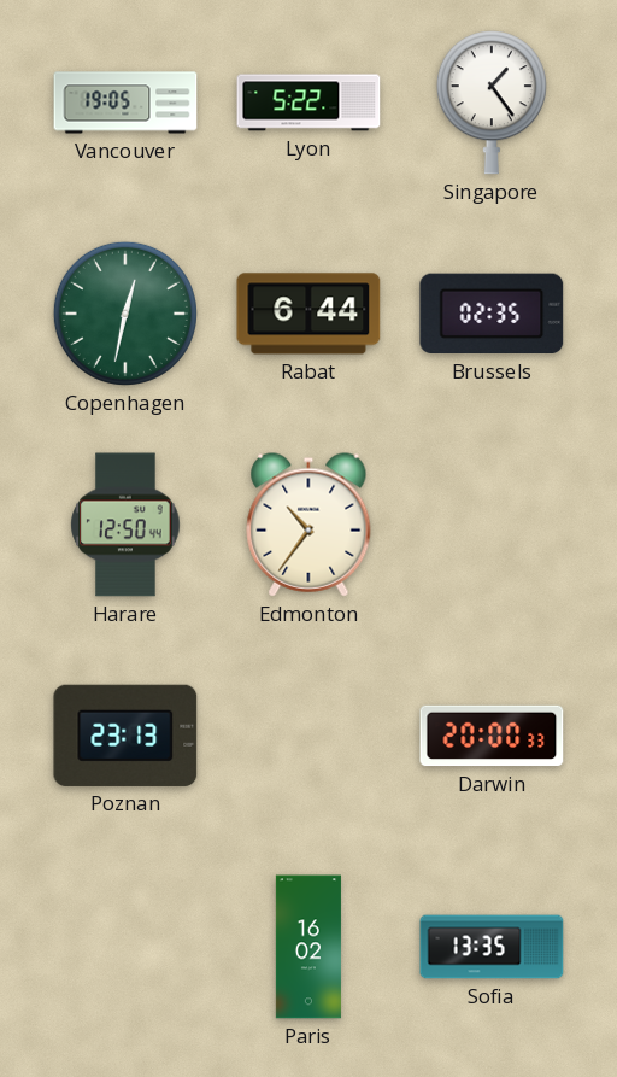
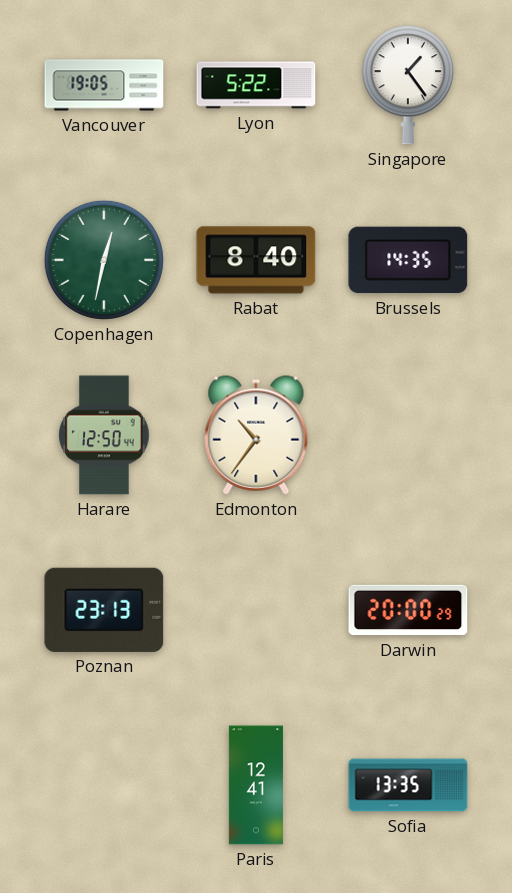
Rabat: 6:44 -> 8:40
Brussels: 02:35 -> 14:35
Darwin: 20:00:33 -> 20:00:29
Paris: 16:02 -> 12:41
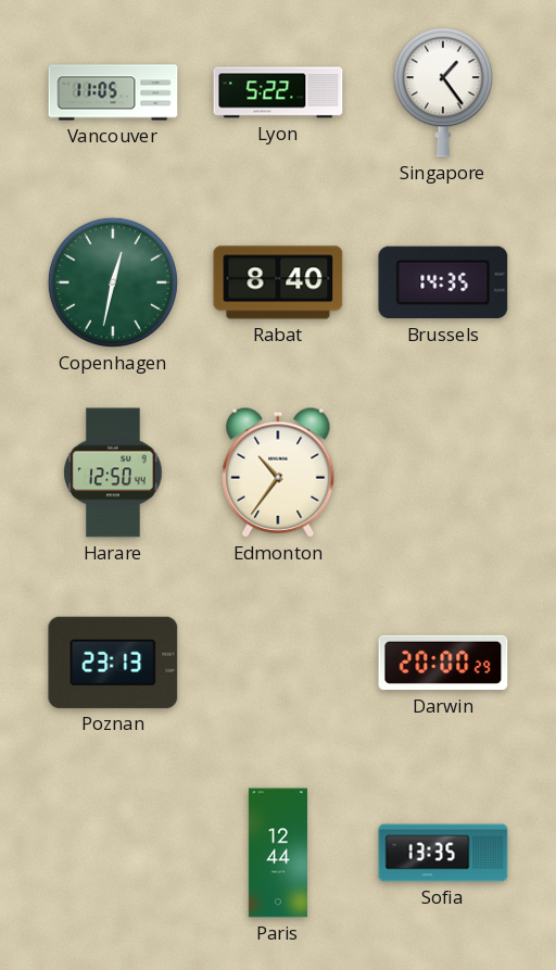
Vancouver: 19:05 -> 11:05
Paris: 12:41 -> 12:44
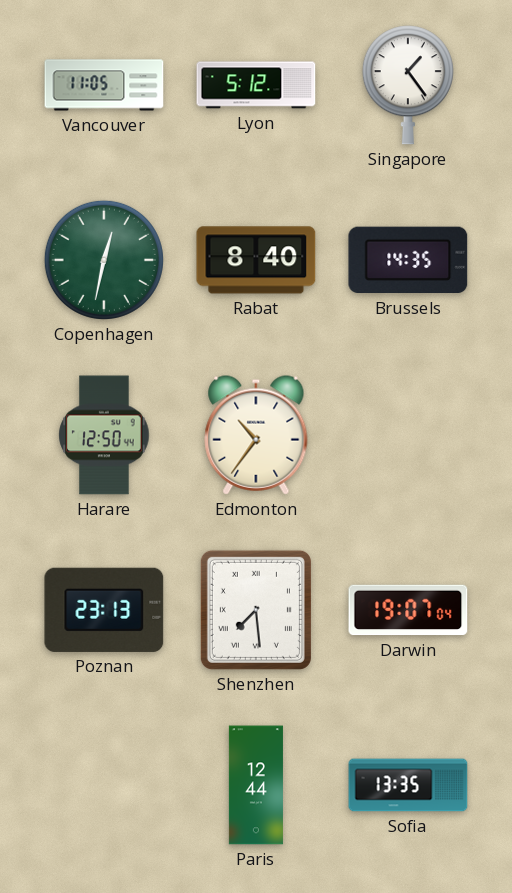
Lyon: 5:22 -> 5:12
Shenzhen: none -> 7:29
Darwin: 20:00 -> 19:07
